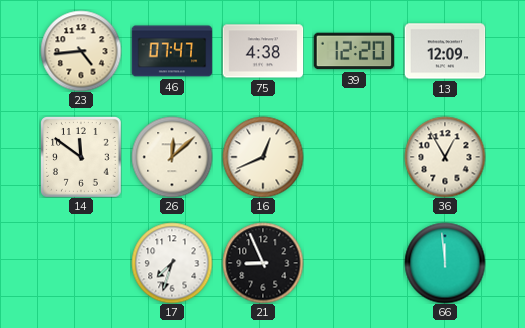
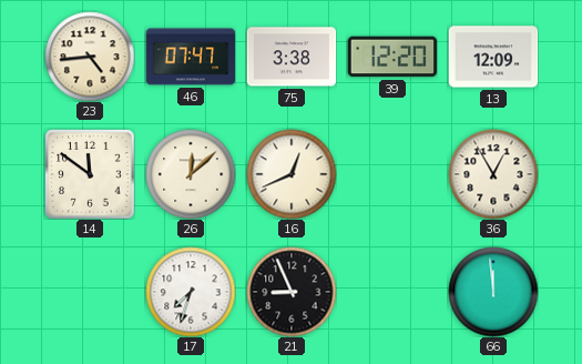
75: 4:38 -> 3:38
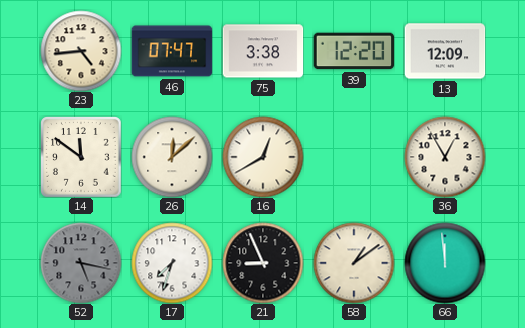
16: 12:41 -> 12:40
52: none -> 5:17
58: none -> 1:09
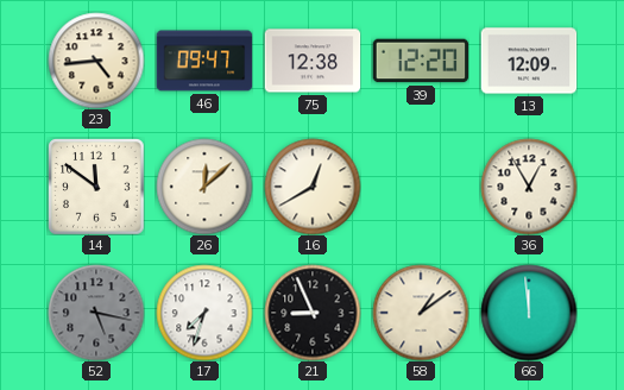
46: 07:47 -> 09:47
75: 3:38 -> 12:38
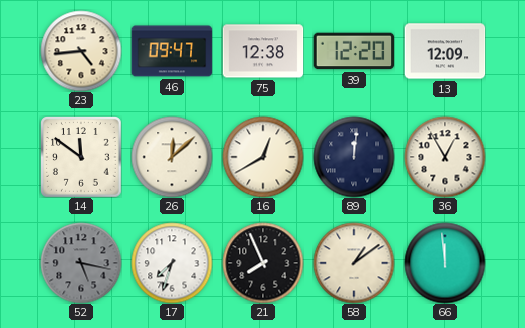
89: none -> 12:01
21: 8:56 -> 7:56
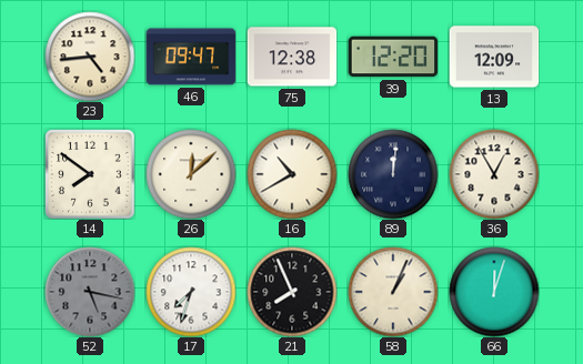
14: 11:51 -> 7:51
16: 12:40 -> 10:40
58: 1:09 -> 1:04
66: 11:59 -> 12:03
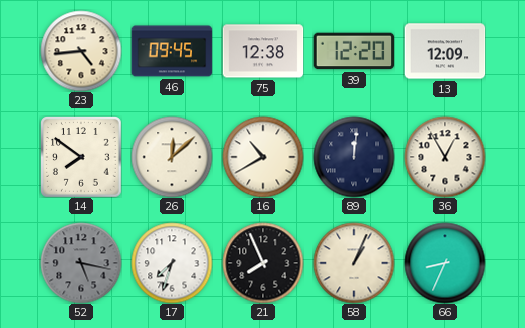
46: 09:47 -> 09:45
66: 12:03 -> 8:34
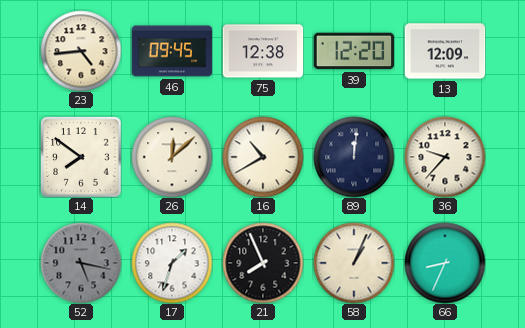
36: 12:55 -> 9:37
17: 7:33 -> 1:33
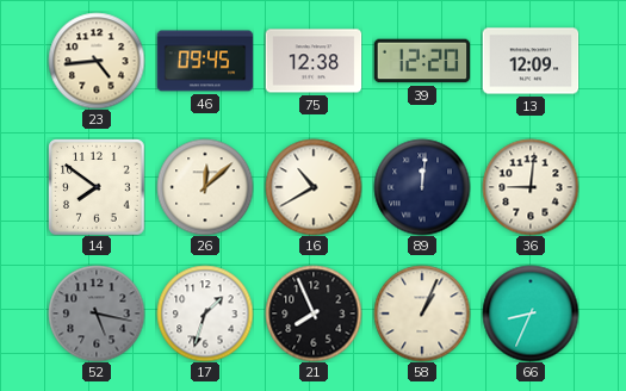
36: 9:37 -> 9:01
